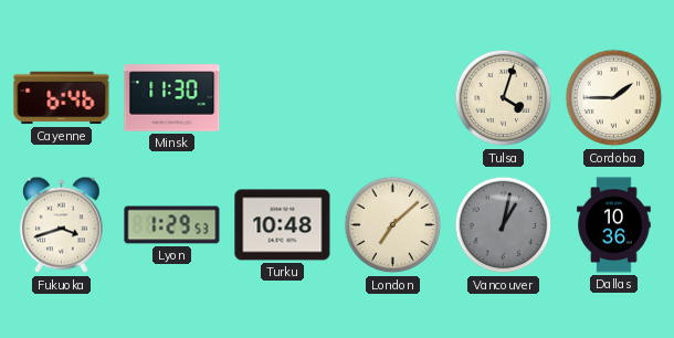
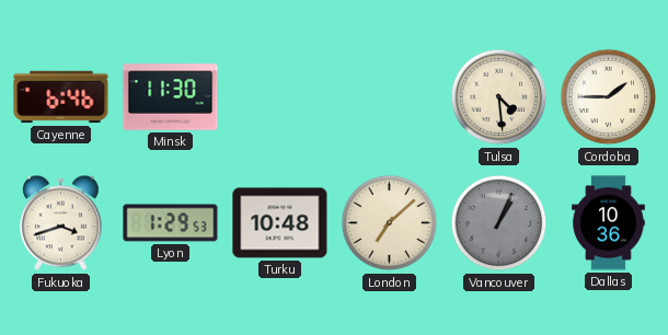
Tulsa: 4:03 -> 4:29
Vancouver: 1:02 -> 1:04
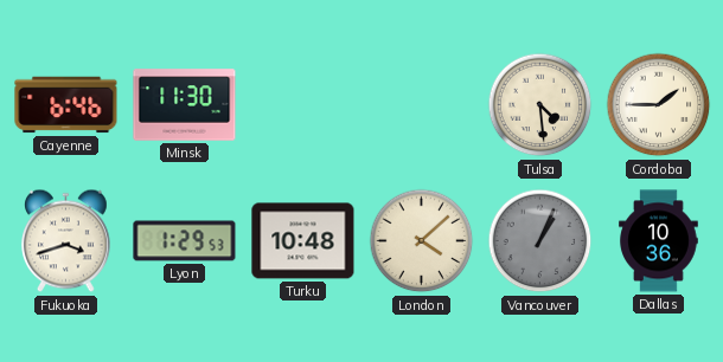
London: 7:08 -> 4:08
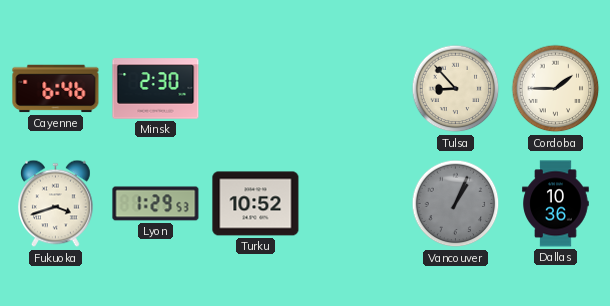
Minsk: 11:30 -> 2:30
Tulsa: 4:29 -> 8:53
Turku: 10:48 -> 10:52
London: 4:08 -> none
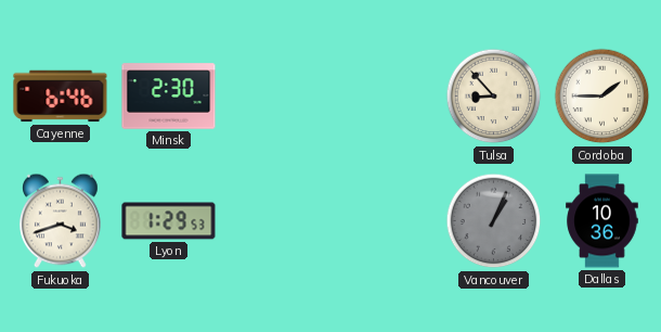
Turku: 10:52 -> none
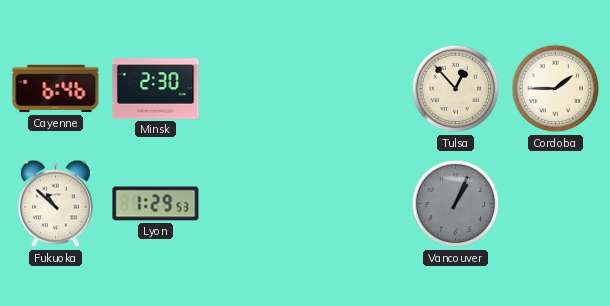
Tulsa: 8:53 -> 12:53
Fukuoka: 3:42 -> 10:52
Dallas: 10:36 -> none
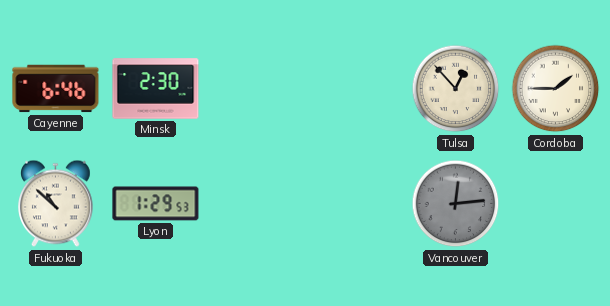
Vancouver: 1:04 -> 12:14
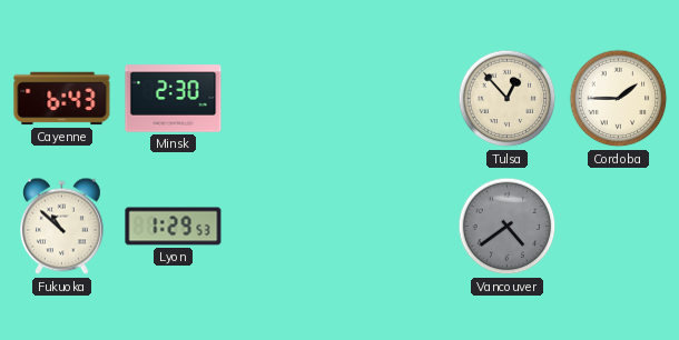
Cayenne: 6:46 -> 6:43
Vancouver: 12:14 -> 4:39
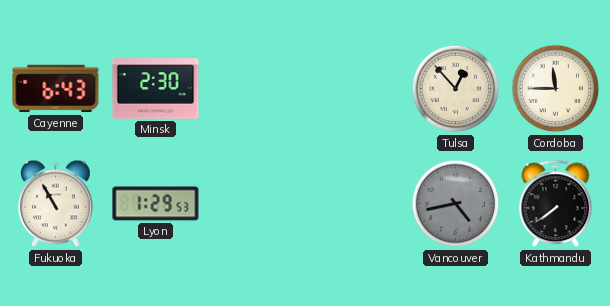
Cordoba: 1:45 -> 11:45
Fukuoka: 10:52 -> 10:55
Vancouver: 4:39 -> 4:43
Kathmandu: none -> 7:39
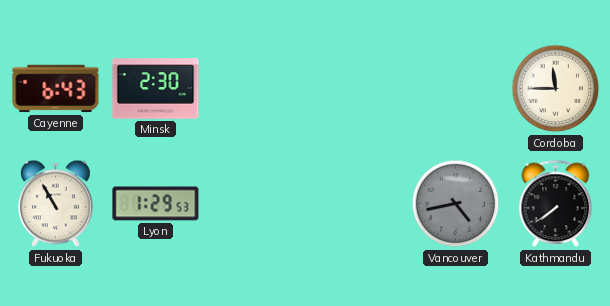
Tulsa: 12:53 -> none
